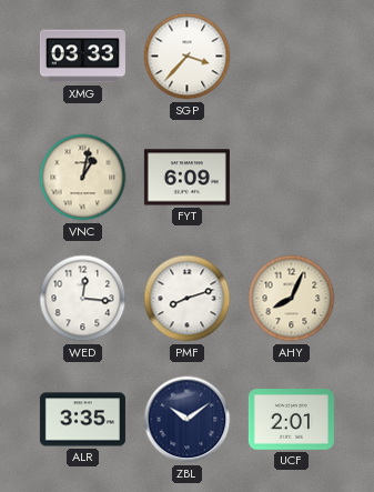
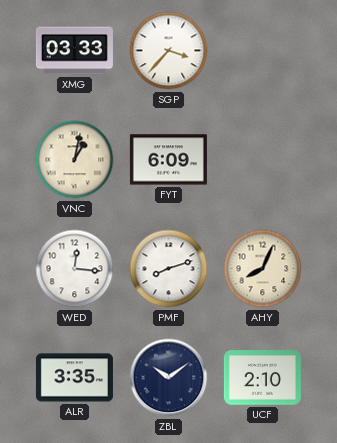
UCF: 2:01 -> 2:10
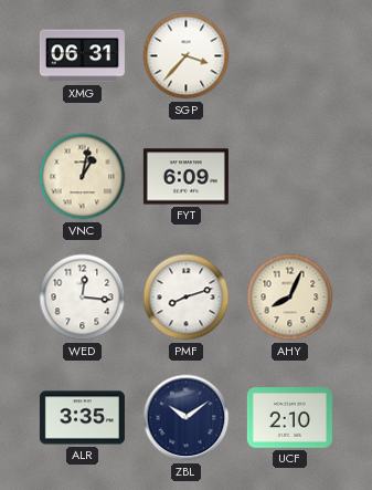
XMG: 03:33 -> 06:31
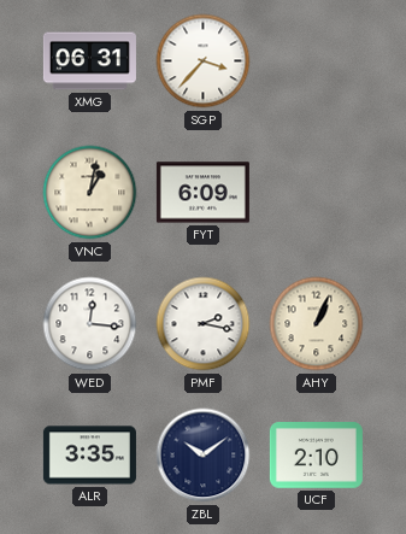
PMF: 8:12 -> 2:17
AHY: 8:04 -> 1:04
